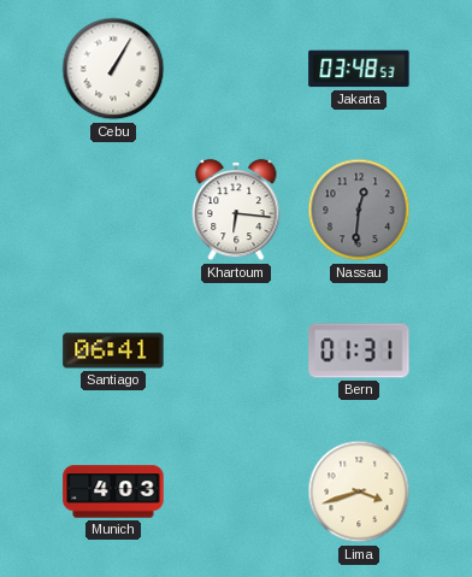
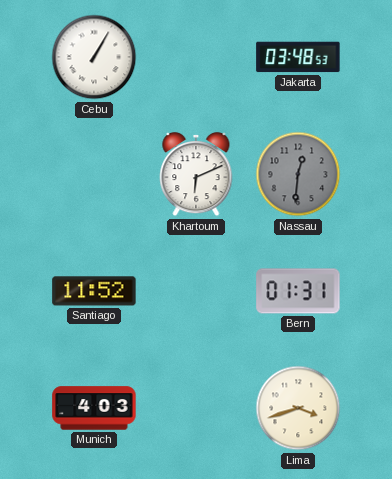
Khartoum: 6:16 -> 6:11
Santiago: 06:41 -> 11:52
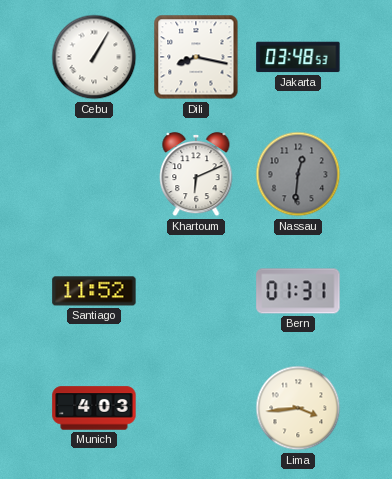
Dili: none -> 8:17
Lima: 3:42 -> 3:44
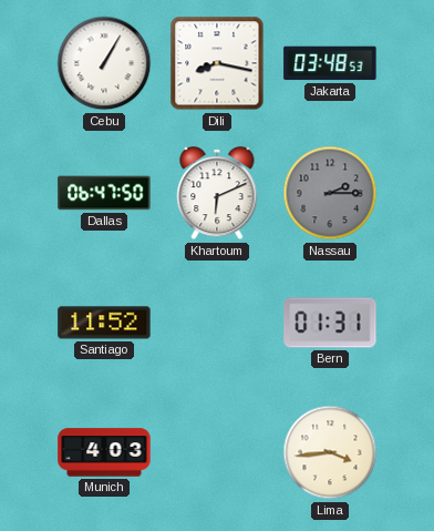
Dallas: none -> 06:47
Nassau: 12:31 -> 2:15
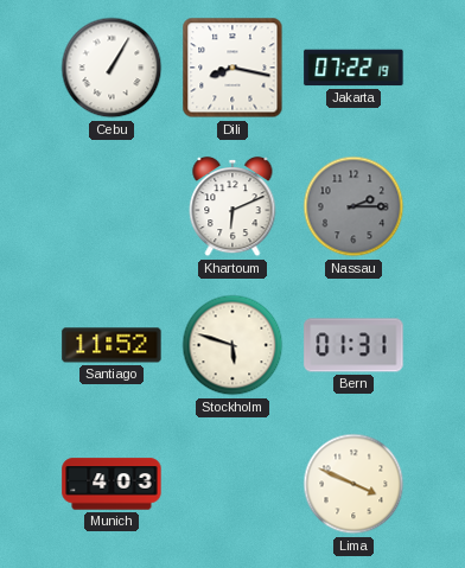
Jakarta: 03:48 -> 07:22
Dallas: 06:47 -> none
Stockholm: none -> 5:48
Lima: 3:44 -> 3:49
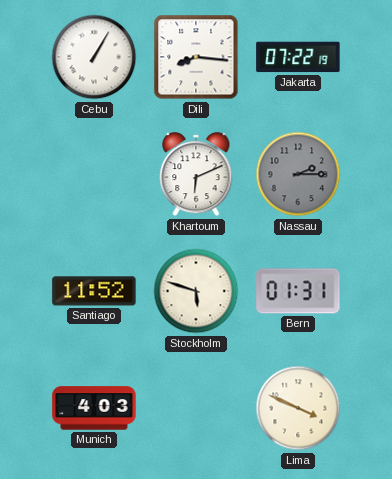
Dili: 8:17 -> 8:16
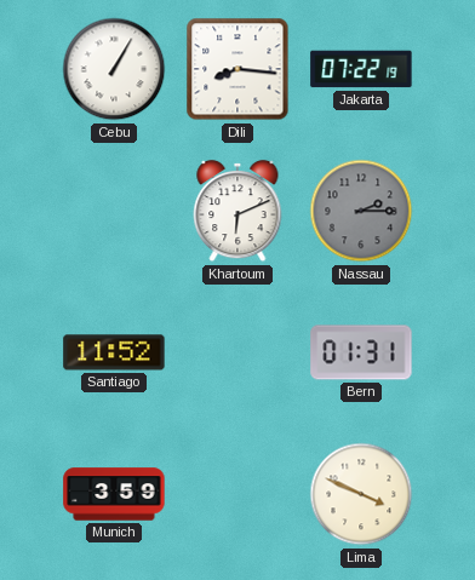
Stockholm: 5:48 -> none
Munich: 4:03 -> 3:59
